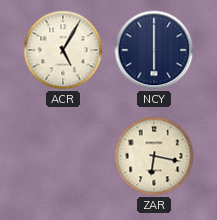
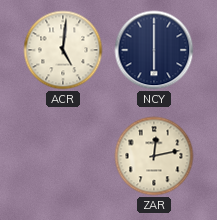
ACR: 5:05 -> 5:01
ZAR: 6:17 -> 12:13
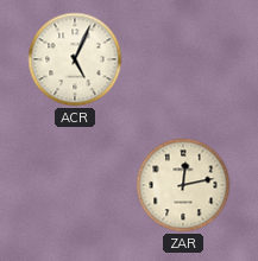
ACR: 5:01 -> 5:04
NCY: 6:00 -> none
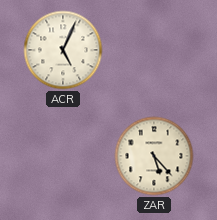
ZAR: 12:13 -> 5:23
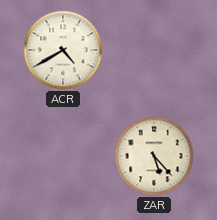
ACR: 5:04 -> 4:40
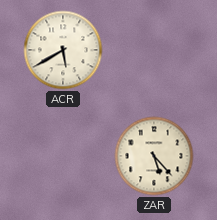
ACR: 4:40 -> 5:40
